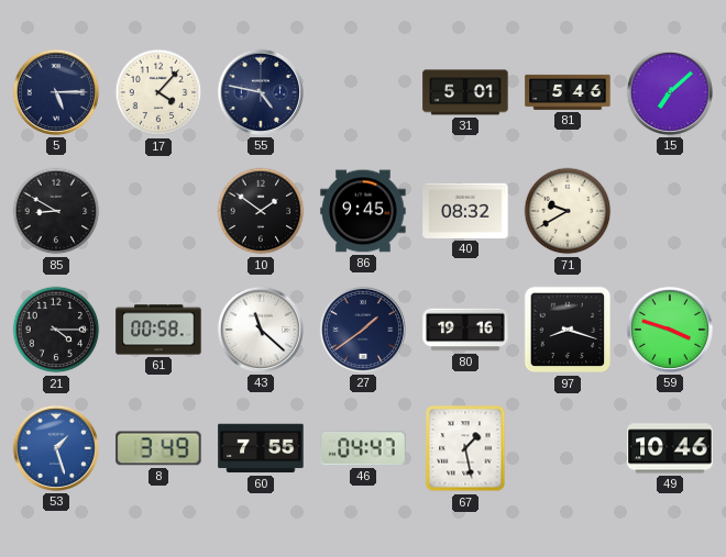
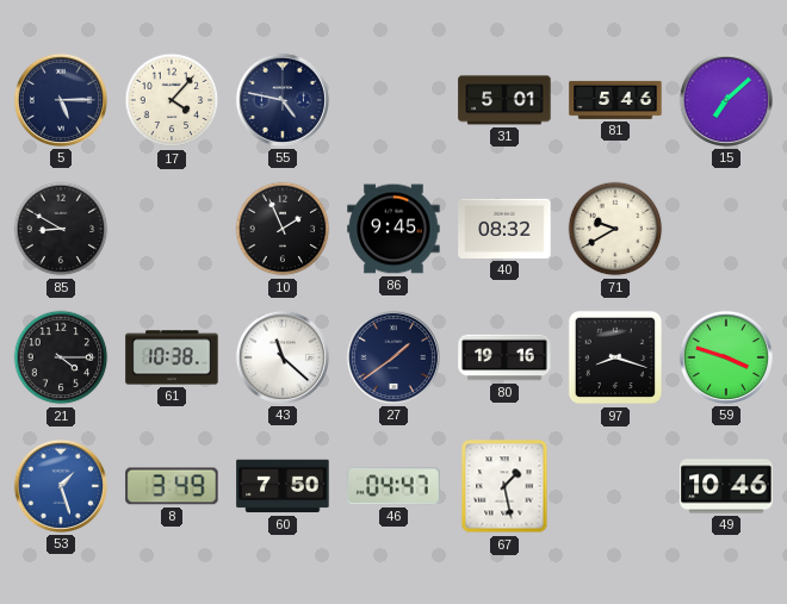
10: 1:51 -> 1:56
61: 00:58 -> 10:38
60: 7:55 -> 7:50
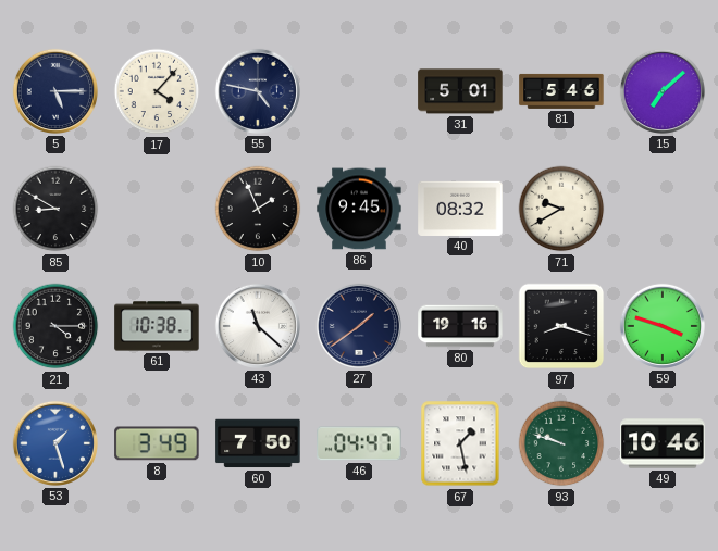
93: none -> 9:48
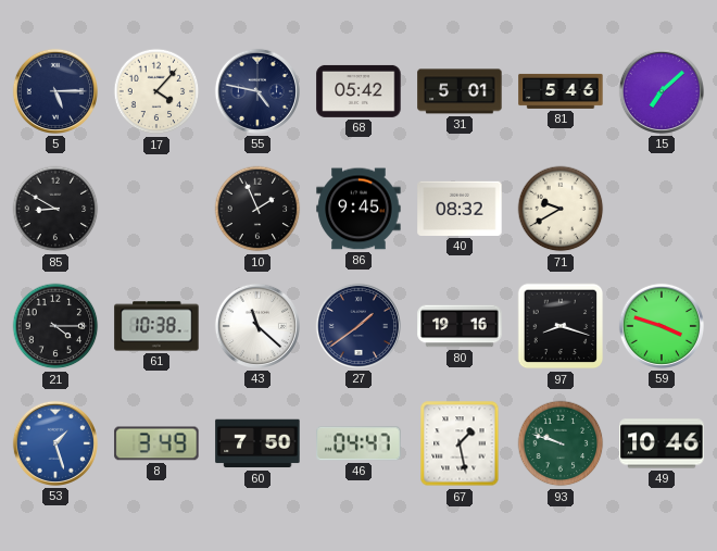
68: none -> 05:42
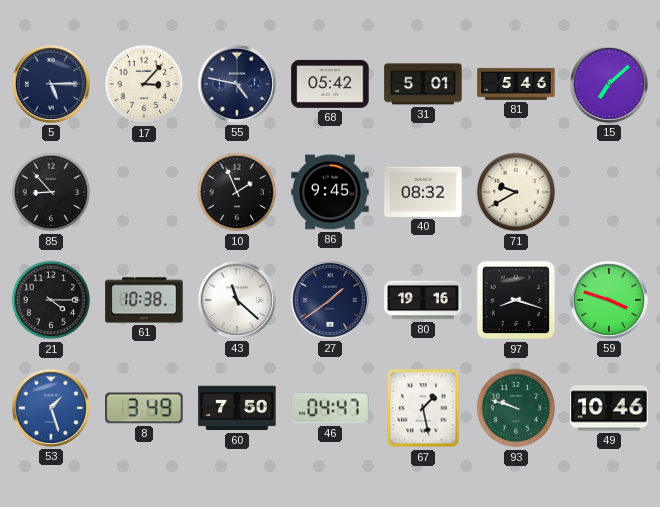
17: 4:07 -> 3:07
85: 8:50 -> 8:53
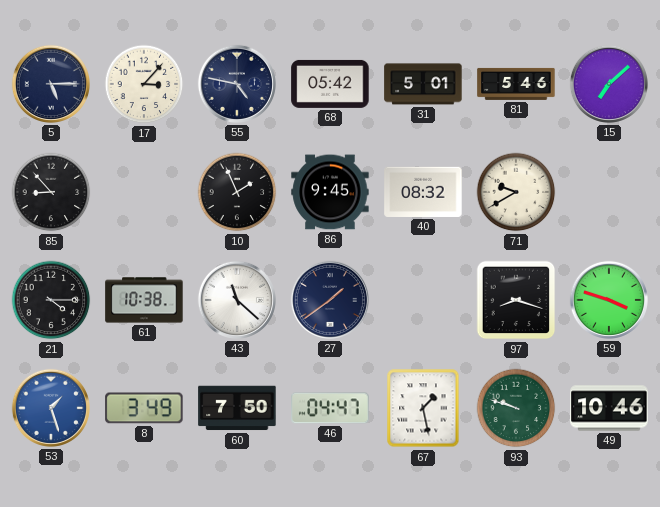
80: 19:16 -> none
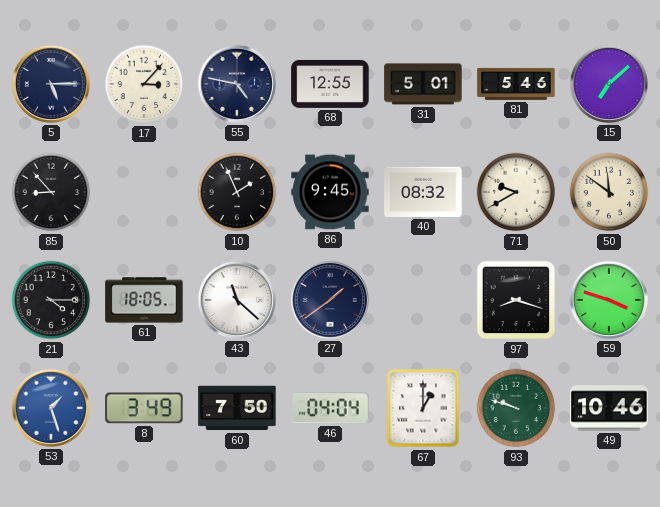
68: 05:42 -> 12:55
50: none -> 11:51
61: 10:38 -> 18:05
46: 04:47 -> 04:04
67: 1:28 -> 1:00
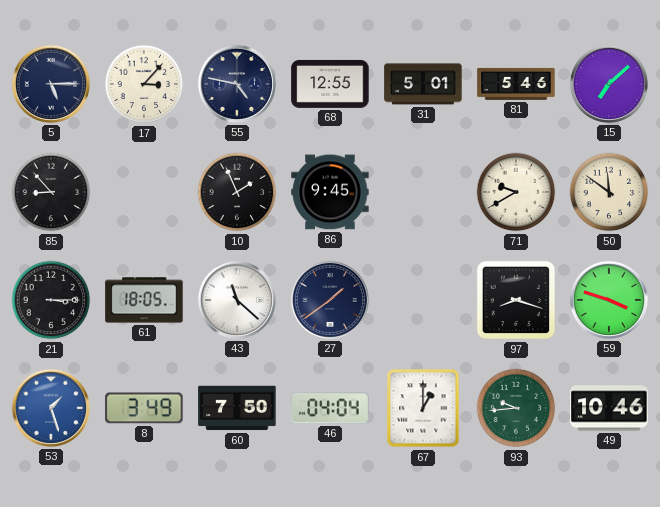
40: 08:32 -> none
21: 4:15 -> 3:15
93: 9:48 -> 9:44
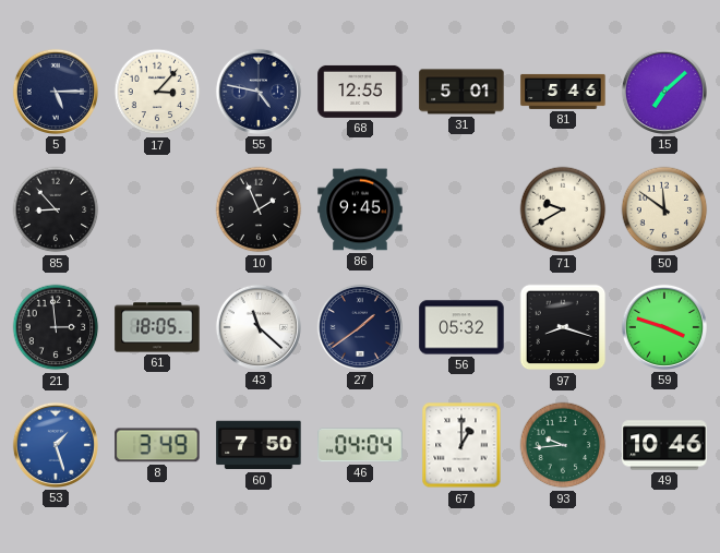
21: 3:15 -> 2:59
56: none -> 05:32
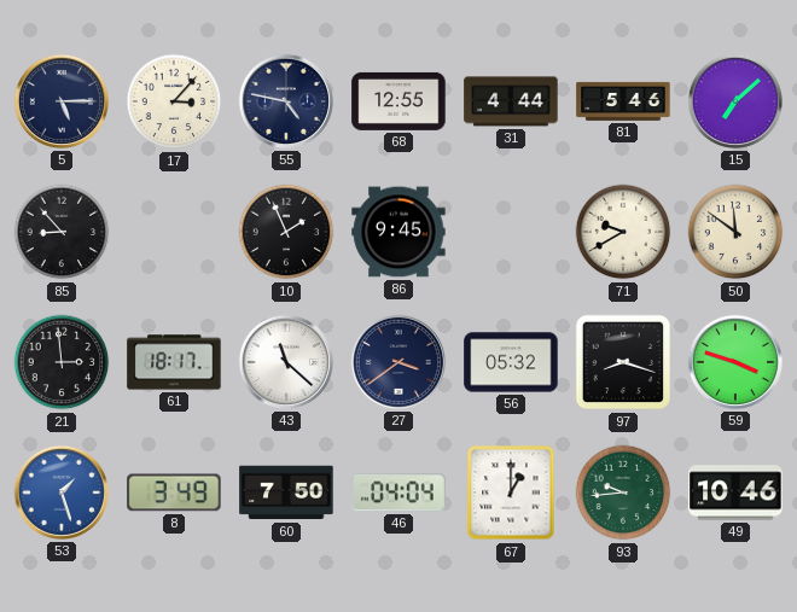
31: 5:01 -> 4:44
61: 18:05 -> 18:17
27: 1:39 -> 3:39
